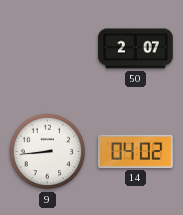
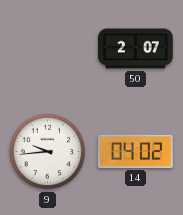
9: 8:44 -> 9:44
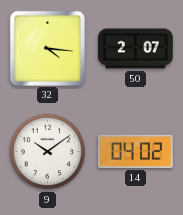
32: none -> 4:16
9: 9:44 -> 10:09
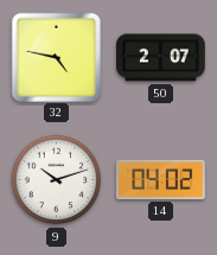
32: 4:16 -> 4:47
9: 10:09 -> 10:12
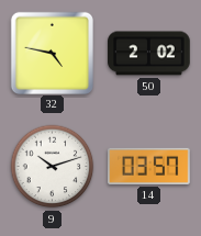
50: 2:07 -> 2:02
14: 04:02 -> 03:57
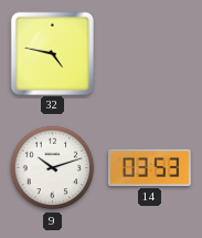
50: 2:02 -> none
14: 03:57 -> 03:53
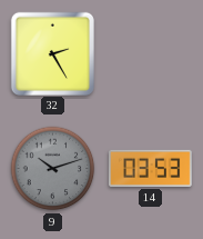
32: 4:47 -> 2:25
9 dial: white -> grey
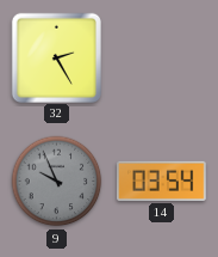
9: 10:12 -> 9:56
14: 03:53 -> 03:54
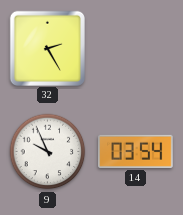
9 dial: grey -> white
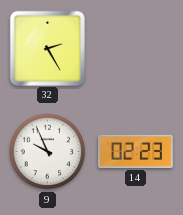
14: 03:54 -> 02:23
